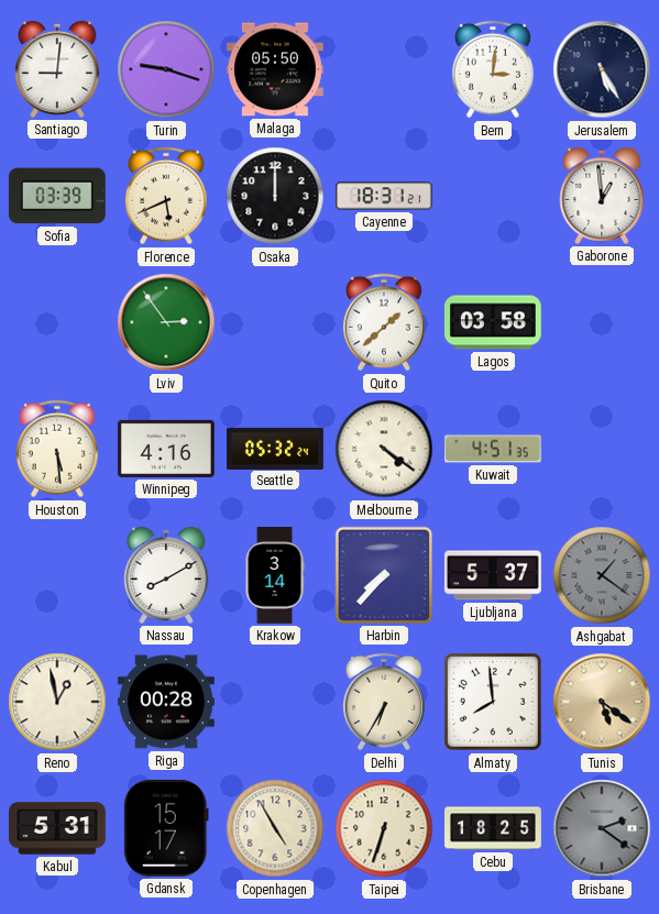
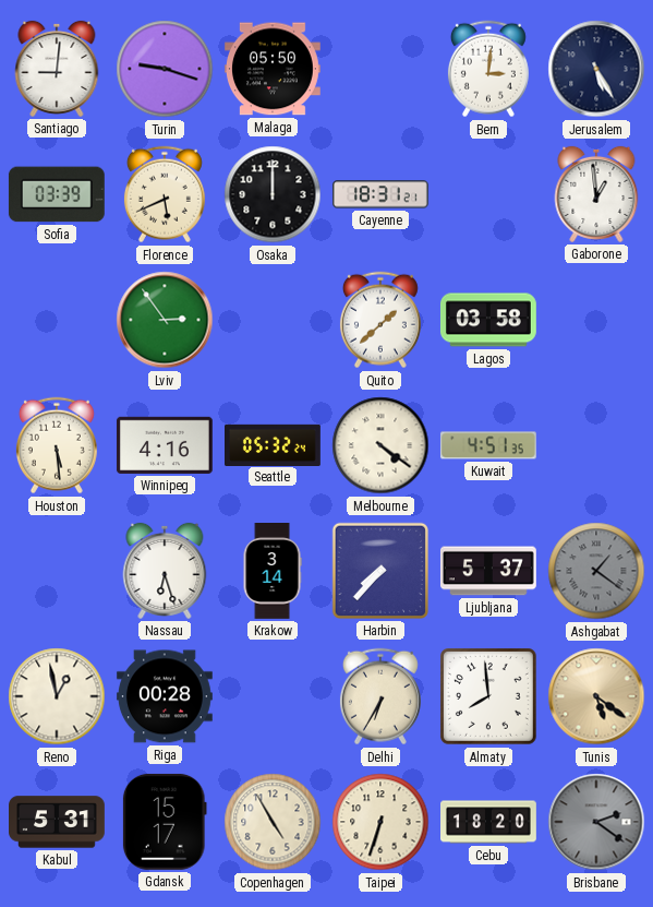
Nassau: 8:10 -> 6:27
Cebu: 18:25 -> 18:20
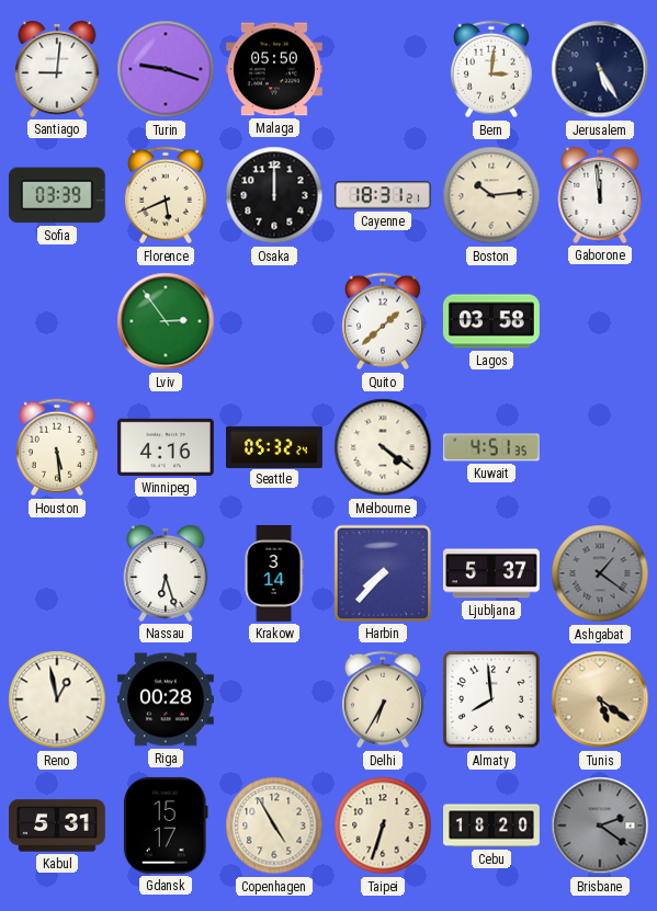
Boston: none -> 10:14
Gaborone: 12:59 -> 11:59
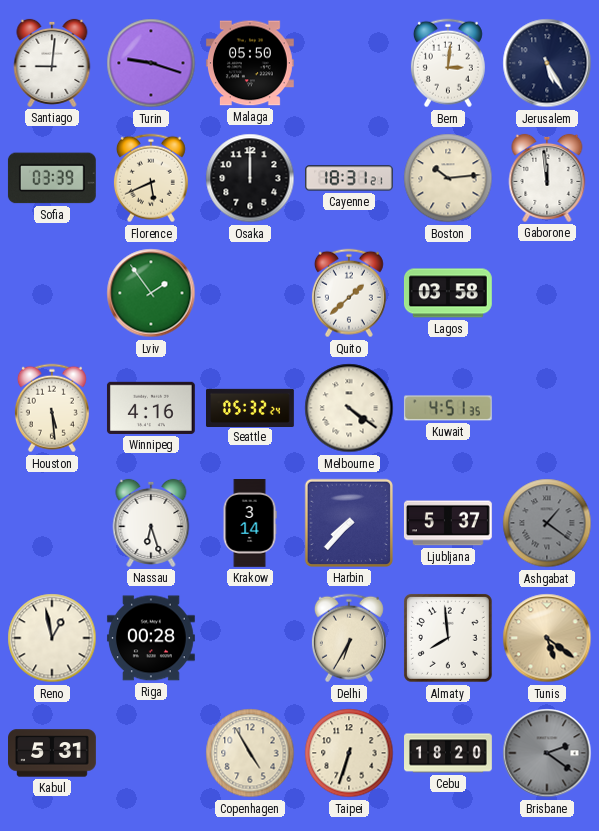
Lviv: 2:54 -> 1:54
Gdansk: 15:17 -> none
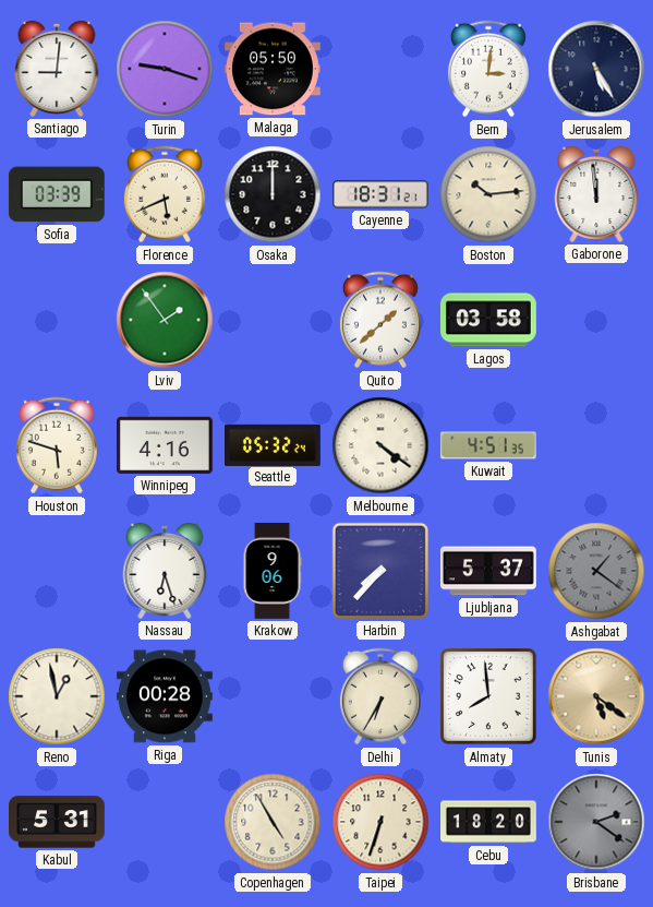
Houston: 5:29 -> 5:48
Krakow: 3:14 -> 9:06
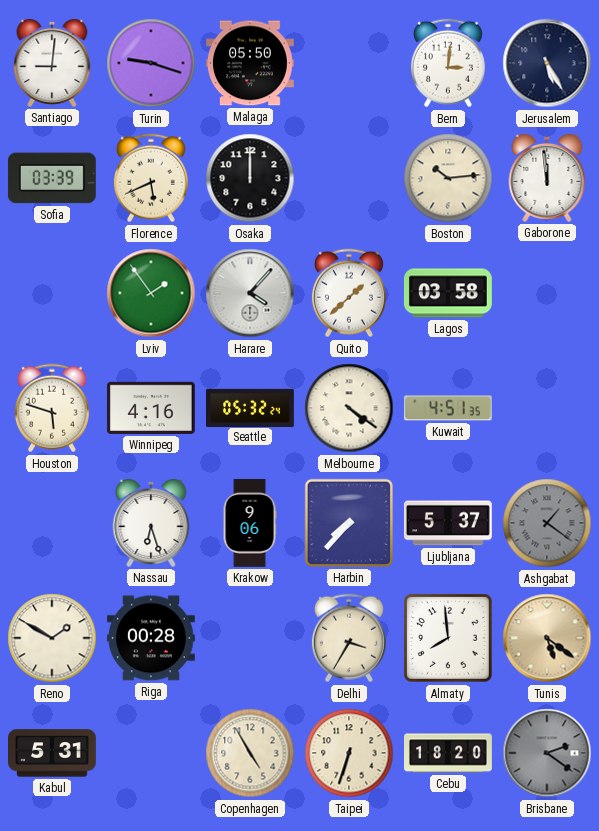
Cayenne: 18:31 -> none
Harare: none -> 4:07
Reno: 12:58 -> 1:50
Delhi: 6:35 -> 3:35
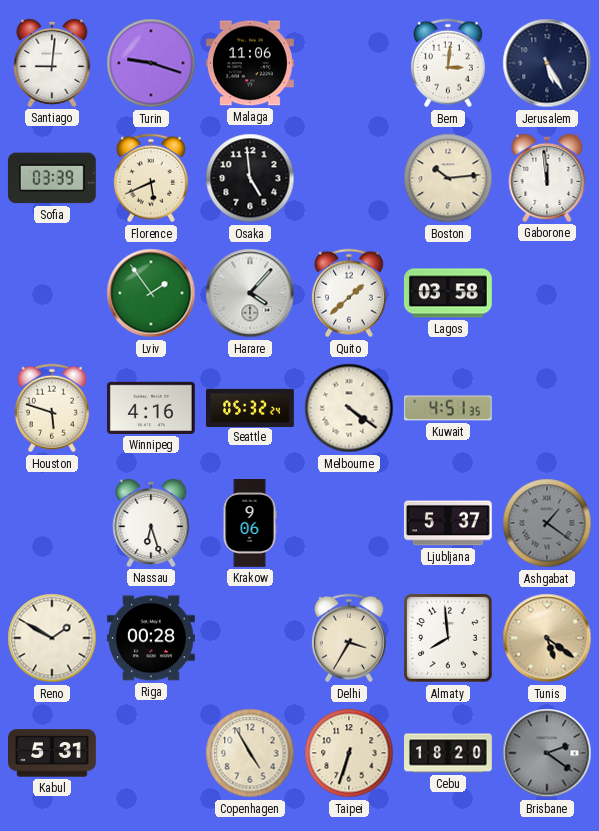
Malaga: 05:50 -> 11:06
Osaka: 12:00 -> 4:59
Harbin: 7:37 -> none
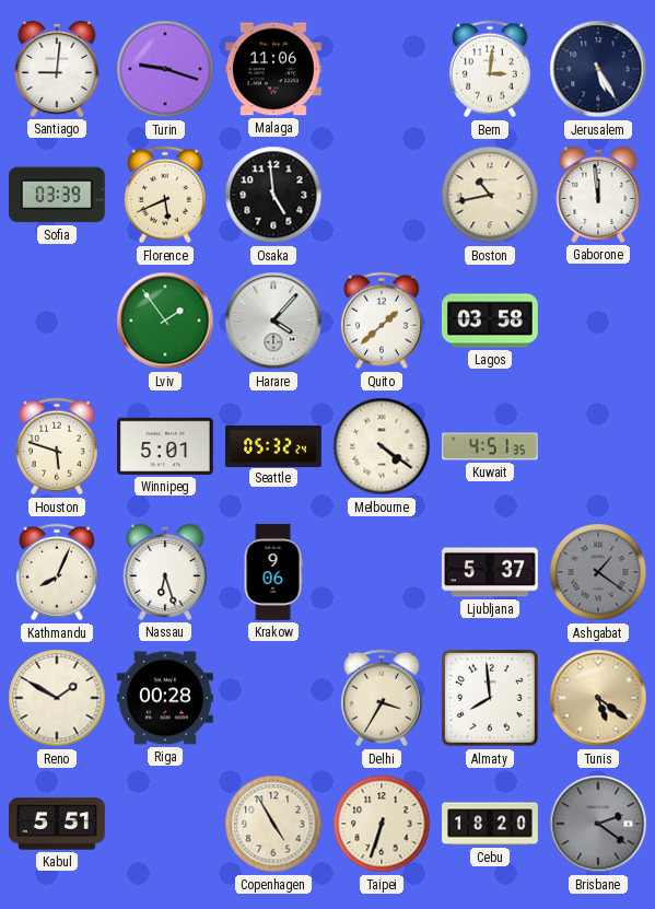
Boston: 10:14 -> 10:43
Winnipeg: 4:16 -> 5:01
Kathmandu: none -> 8:04
Kabul: 5:31 -> 5:51
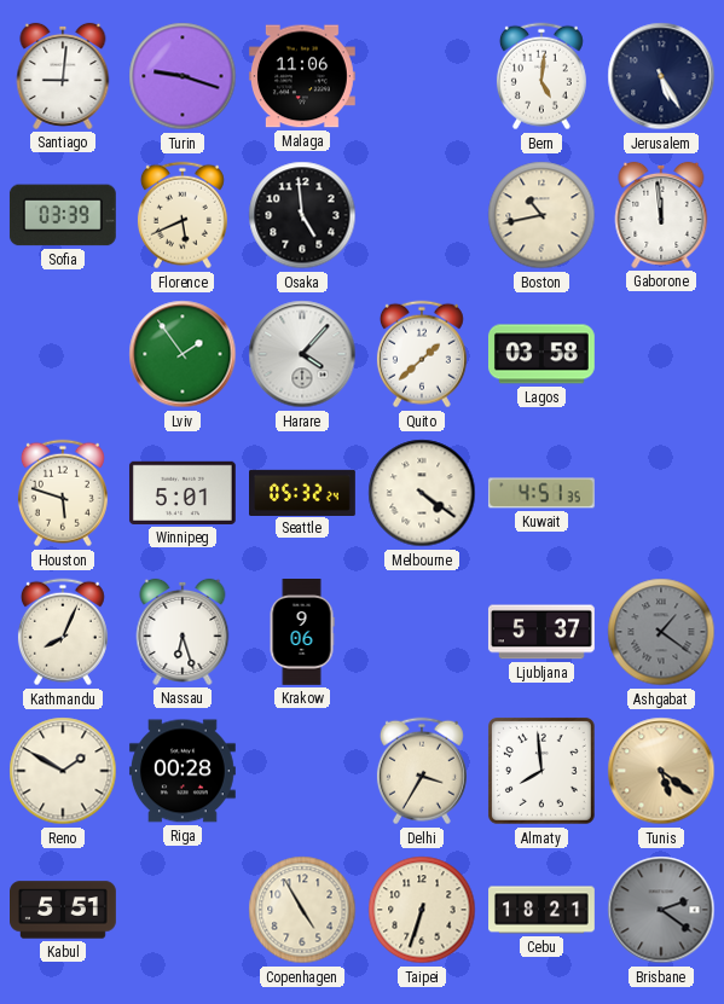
Bern: 3:01 -> 5:01
Cebu: 18:20 -> 18:21
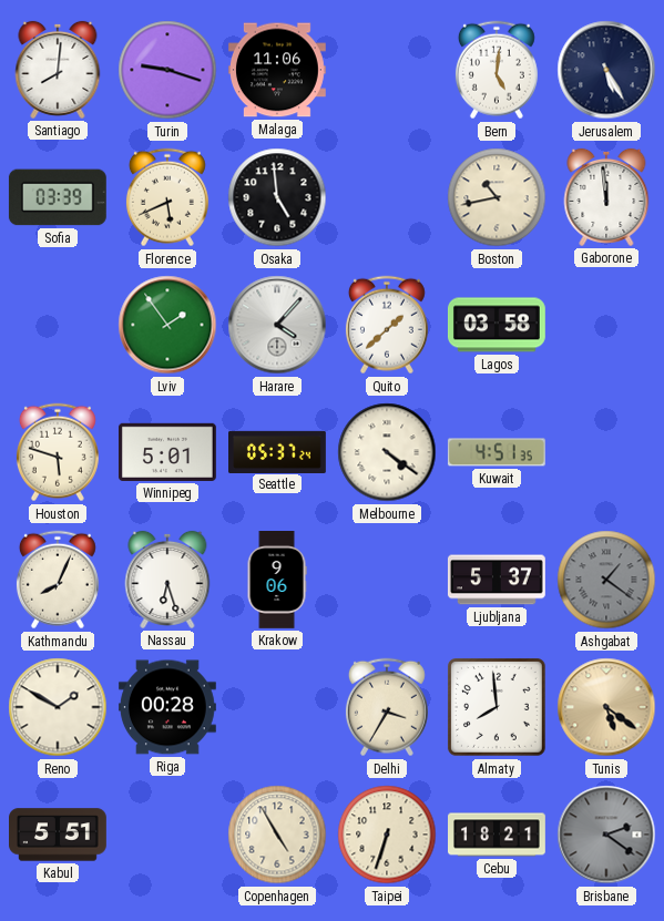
Santiago: 9:01 -> 8:01
Seattle: 05:32 -> 05:37
